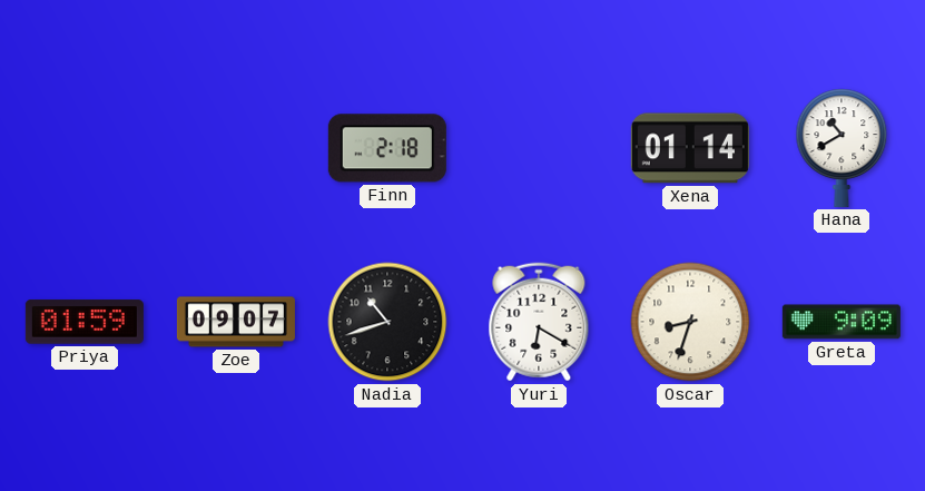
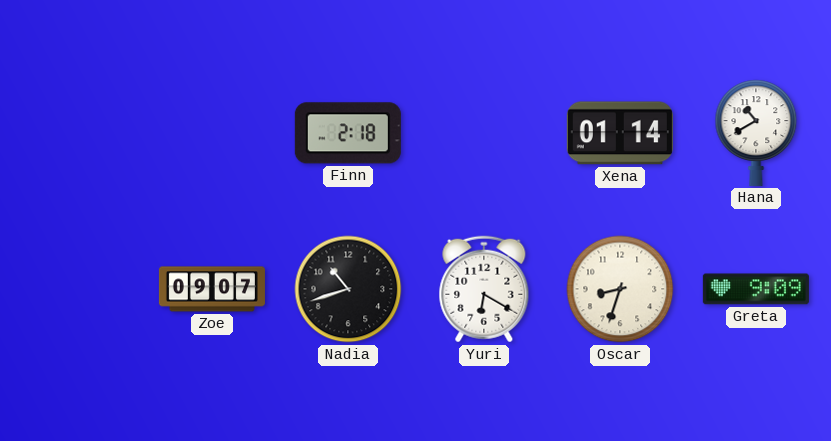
Priya: 01:59 -> none
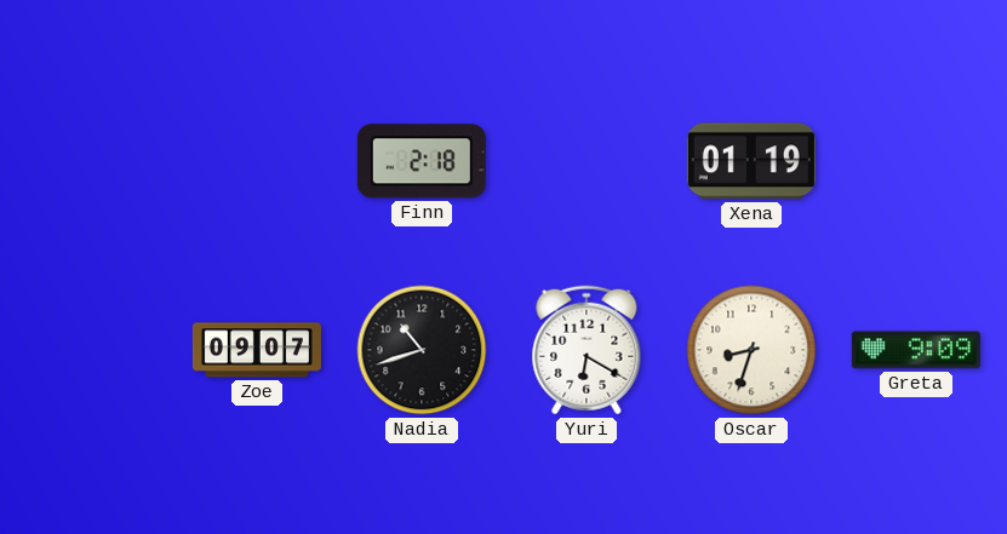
Xena: 01:14 -> 01:19
Hana: 10:40 -> none
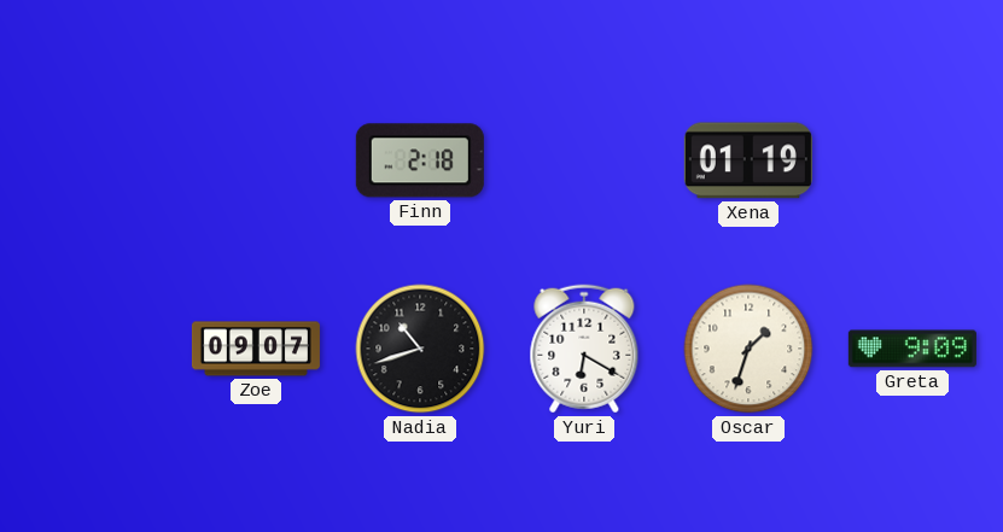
Oscar: 8:33 -> 1:33
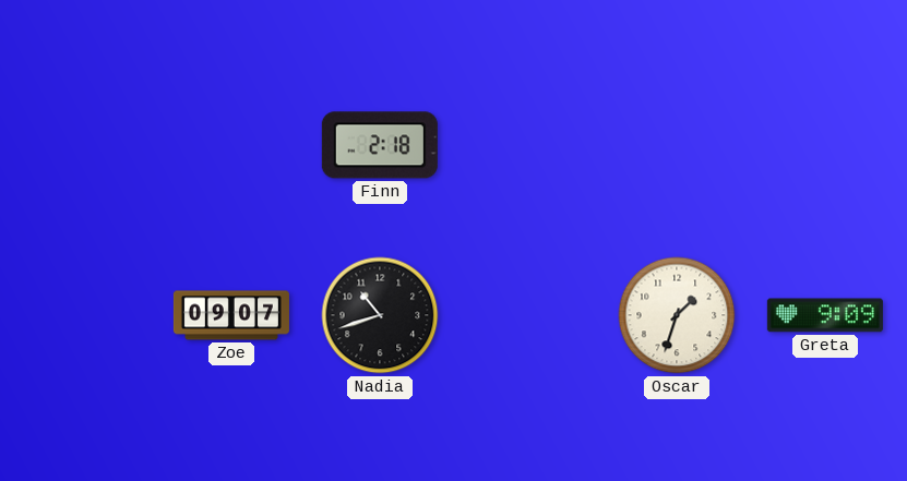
Xena: 01:19 -> none
Yuri: 6:20 -> none
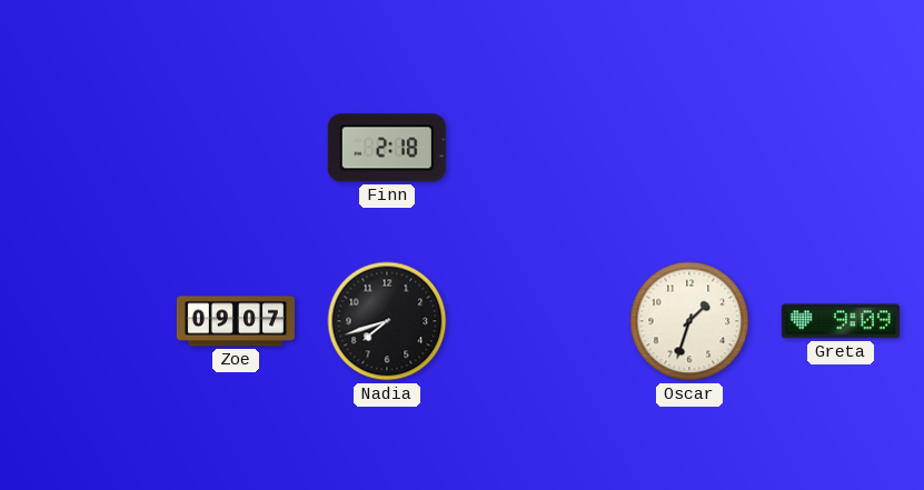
Nadia: 10:42 -> 7:42
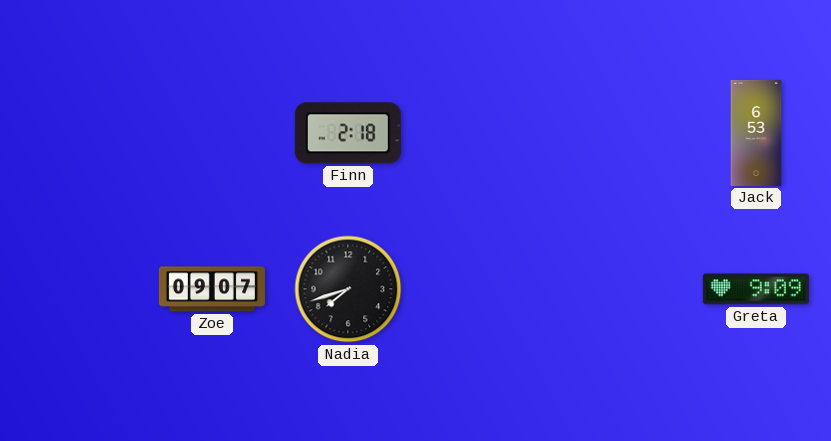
Jack: none -> 6:53
Oscar: 1:33 -> none
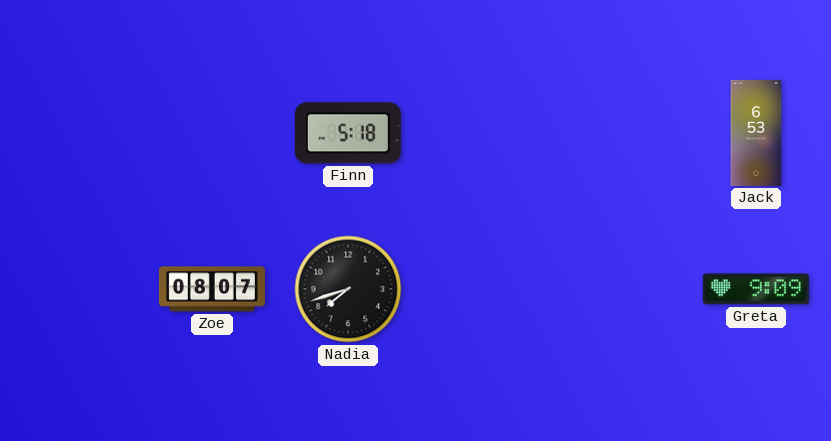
Finn: 2:18 -> 5:18
Zoe: 09:07 -> 08:07
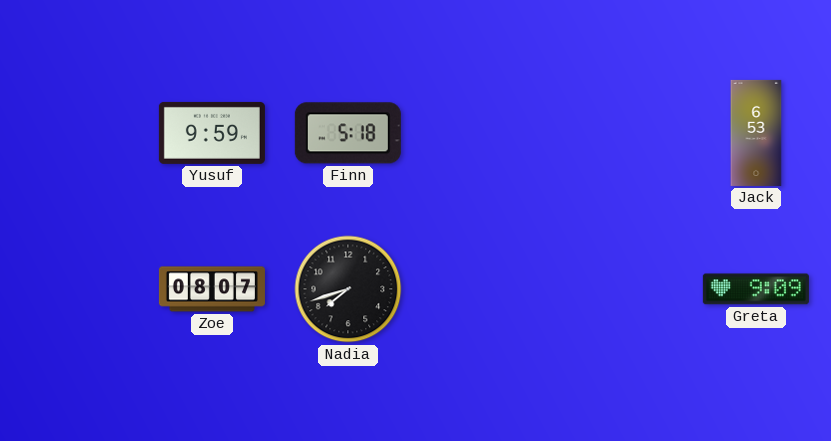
Yusuf: none -> 9:59
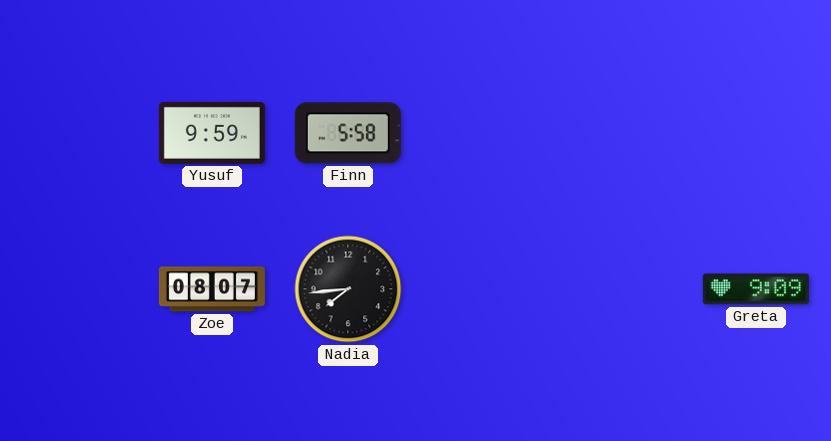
Finn: 5:18 -> 5:58
Jack: 6:53 -> none
Nadia: 7:42 -> 7:44
